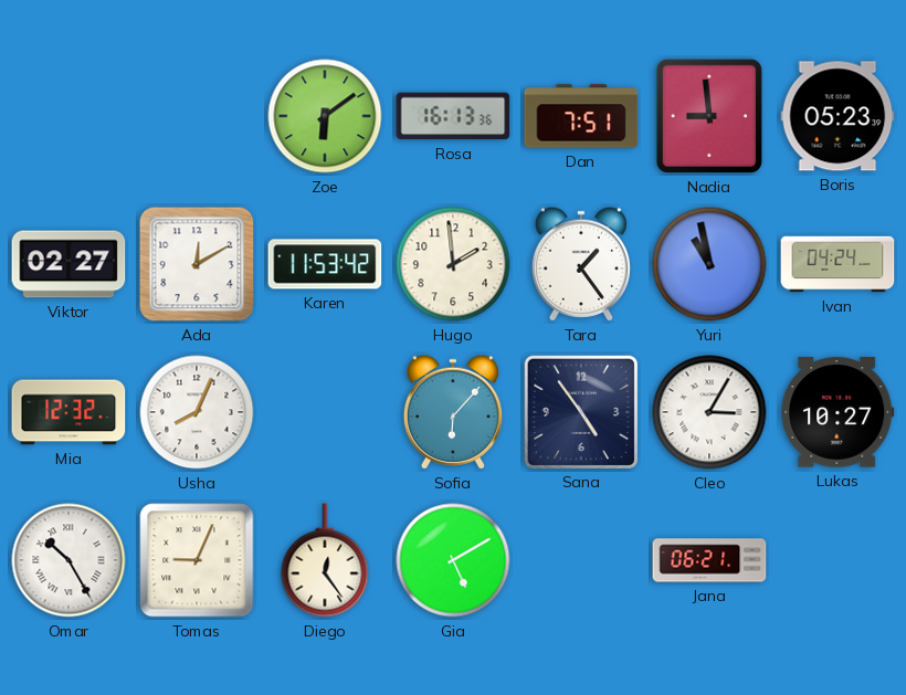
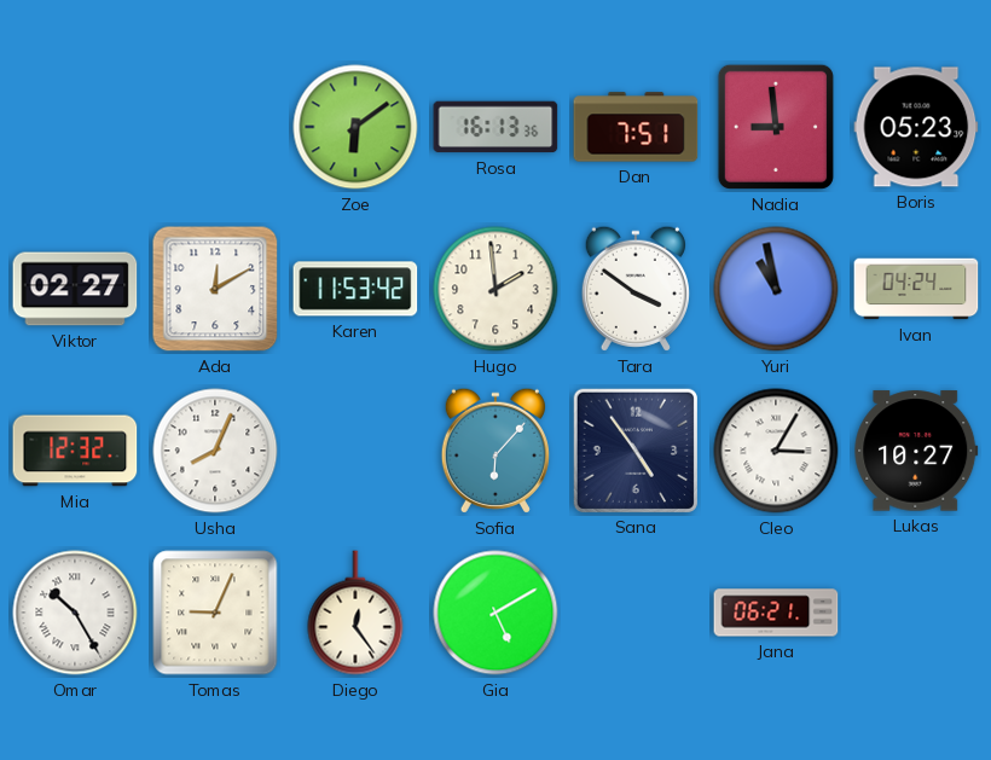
Tara: 1:24 -> 3:51
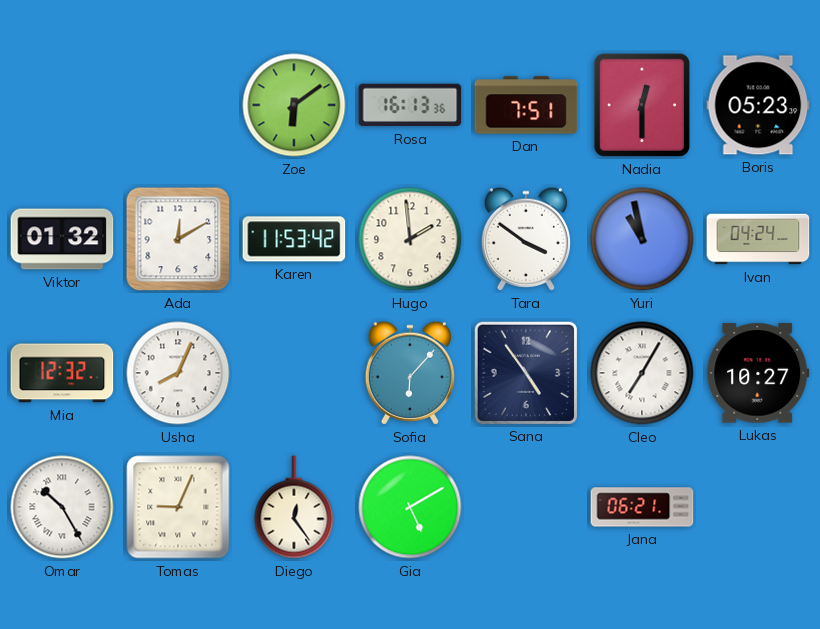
Nadia: 8:59 -> 12:30
Viktor: 02:27 -> 01:32
Cleo: 3:05 -> 7:05
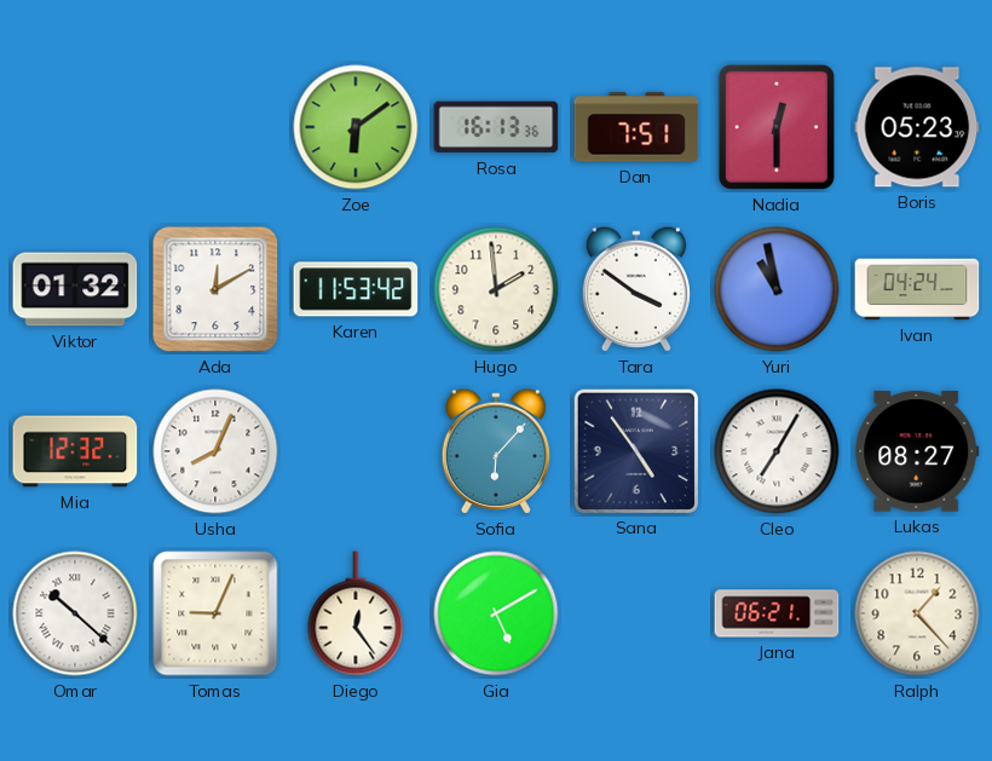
Lukas: 10:27 -> 08:27
Omar: 10:25 -> 10:22
Ralph: none -> 1:23
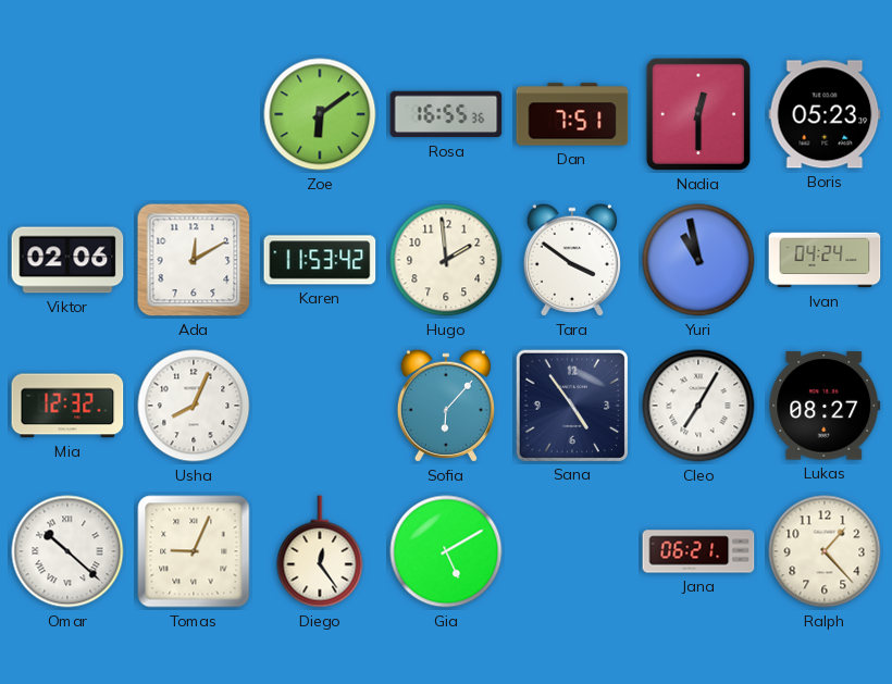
Rosa: 16:13 -> 16:55
Viktor: 01:32 -> 02:06
